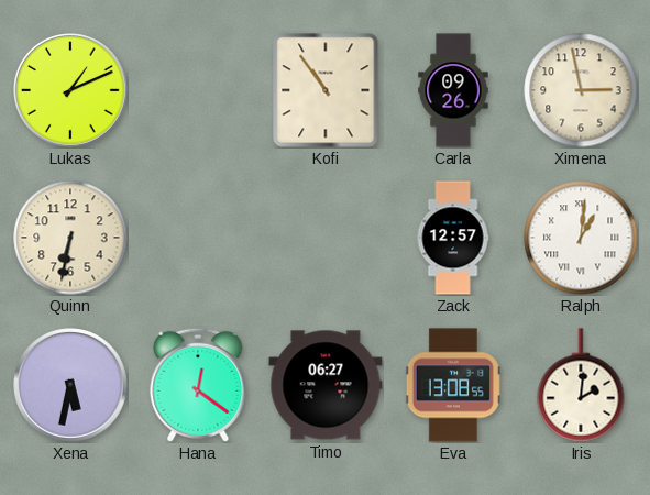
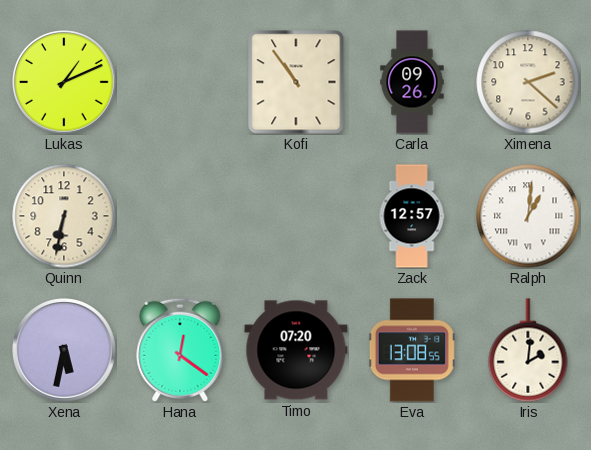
Ximena: 2:58 -> 2:22
Timo: 06:27 -> 07:20
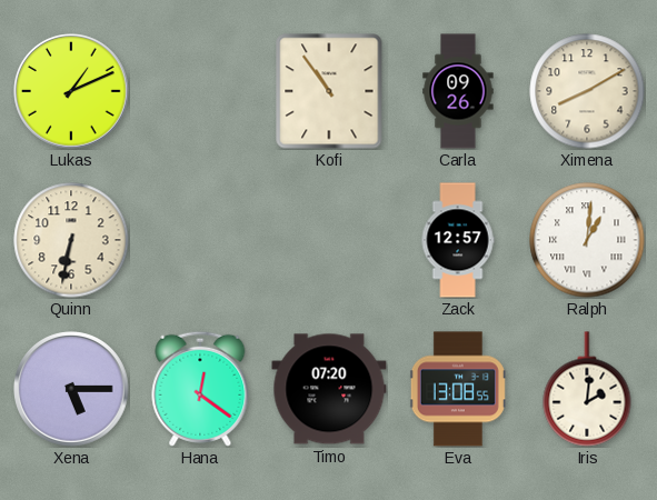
Ximena: 2:22 -> 8:10
Xena: 5:32 -> 5:15
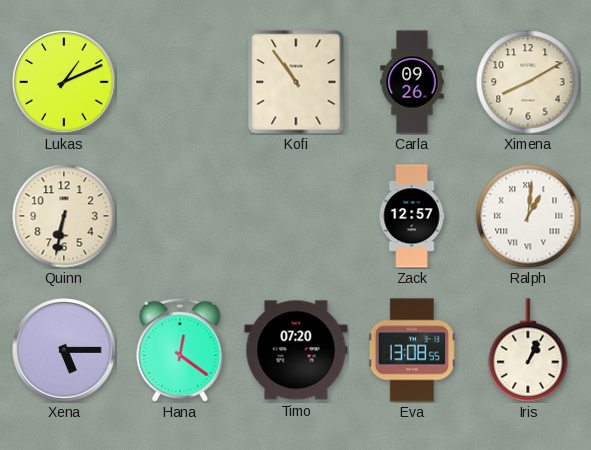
Iris: 2:01 -> 1:04
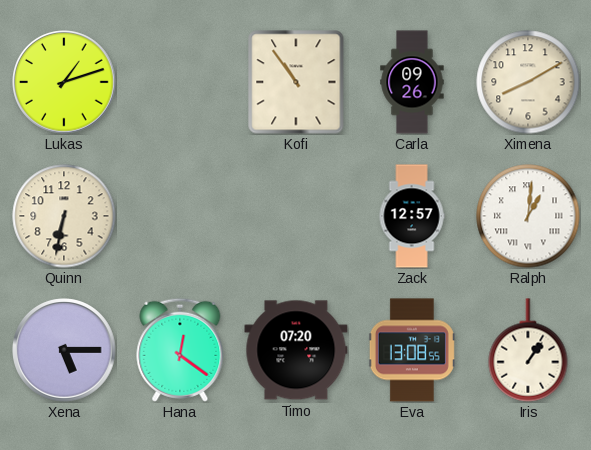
Lukas: 1:11 -> 1:12
Iris: 1:04 -> 1:06
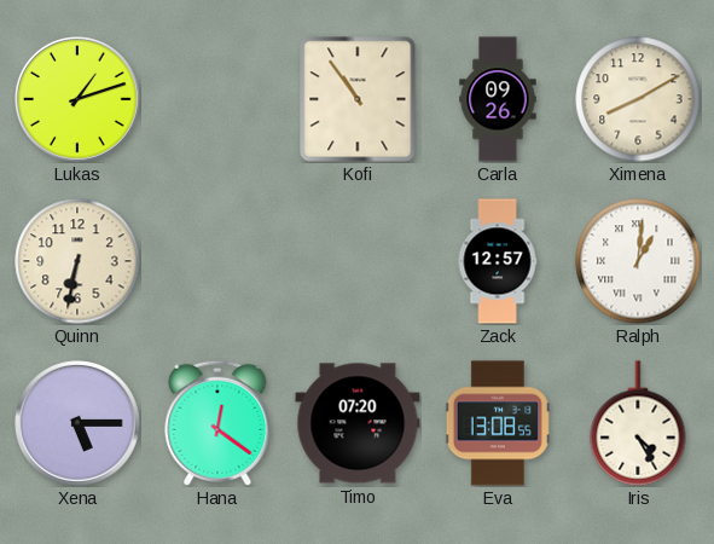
Iris: 1:06 -> 4:25
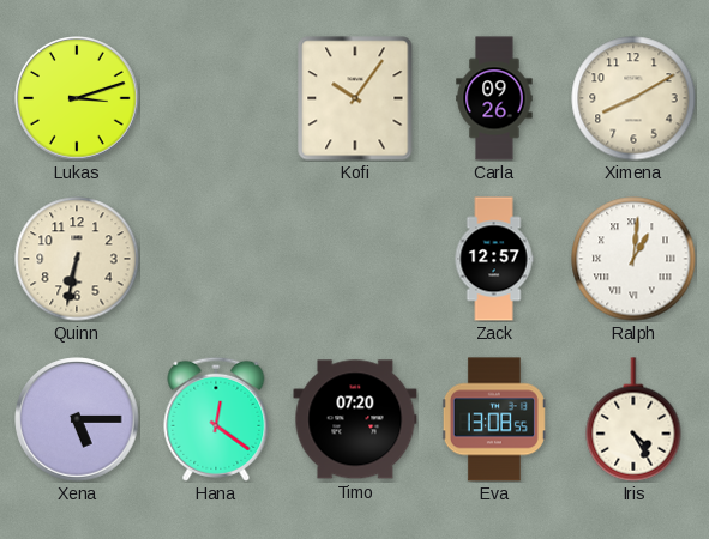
Lukas: 1:12 -> 3:12
Kofi: 10:54 -> 10:06
